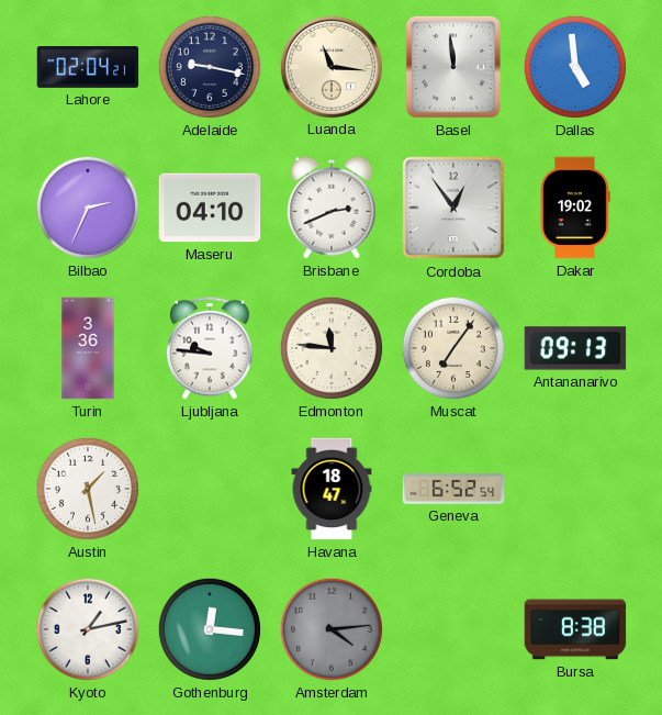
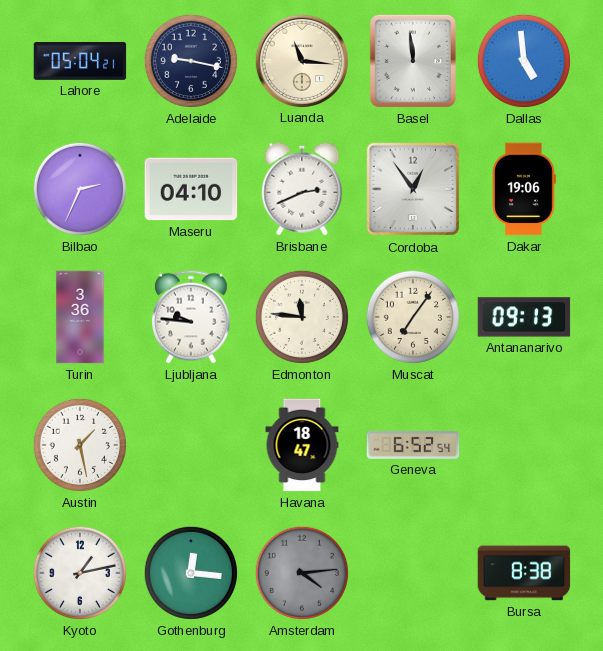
Lahore: 02:04 -> 05:04
Dakar: 19:02 -> 19:06
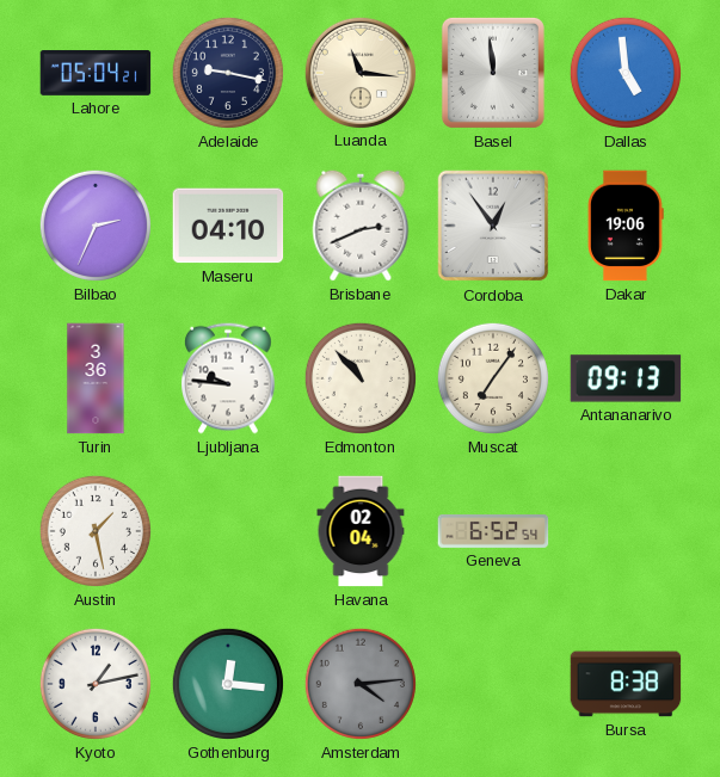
Edmonton: 11:46 -> 10:53
Havana: 18:47 -> 02:04
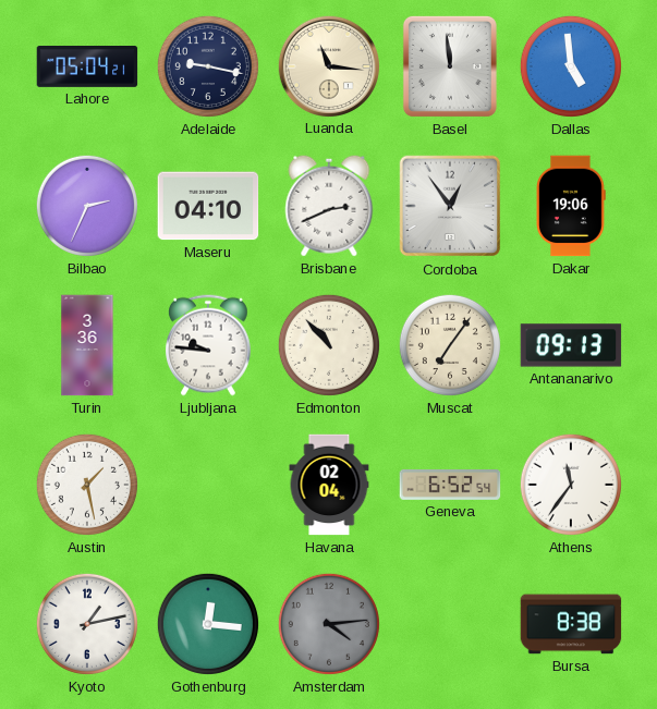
Athens: none -> 11:36
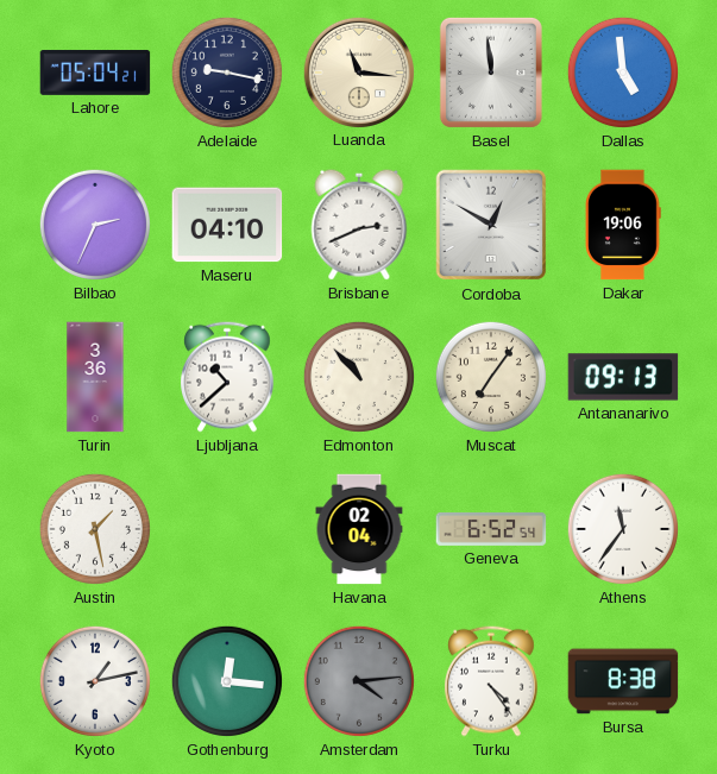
Cordoba: 12:54 -> 12:50
Ljubljana: 9:46 -> 10:38
Turku: none -> 4:24
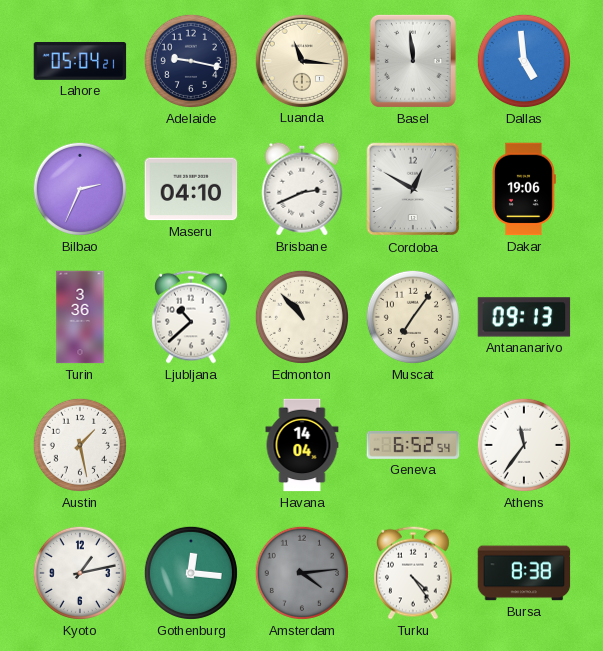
Havana: 02:04 -> 14:04
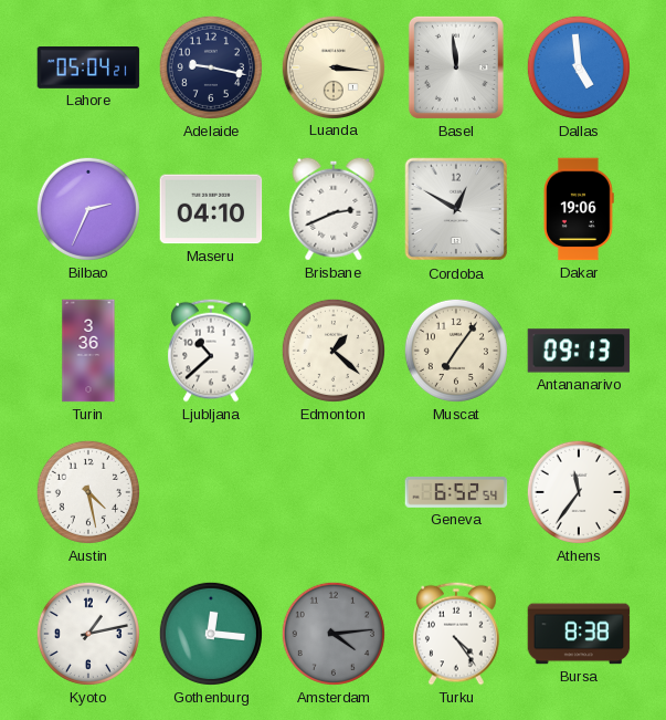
Luanda: 11:16 -> 3:16
Edmonton: 10:53 -> 1:22
Austin: 1:28 -> 4:28
Havana: 14:04 -> none
